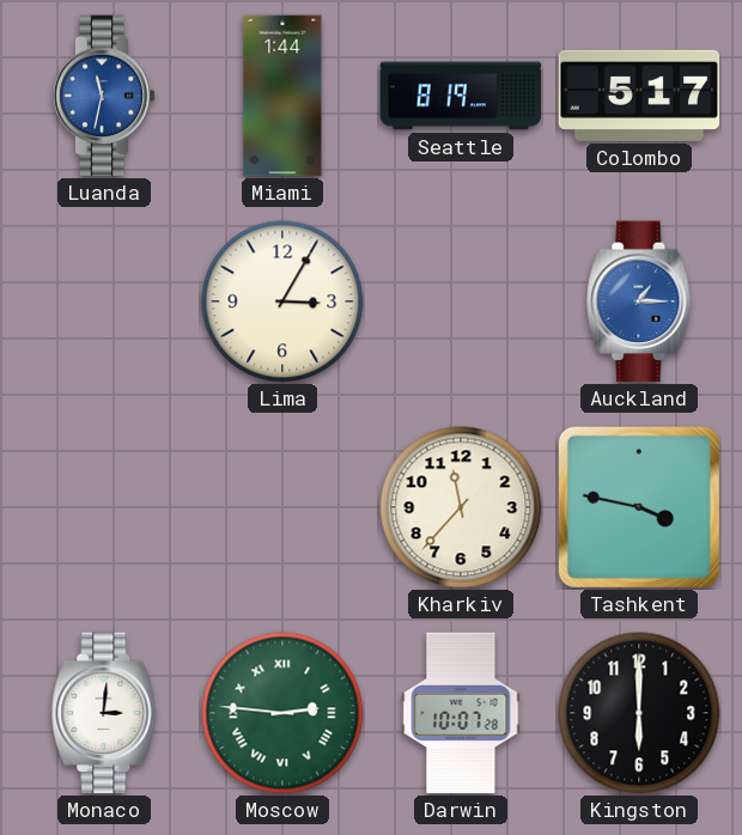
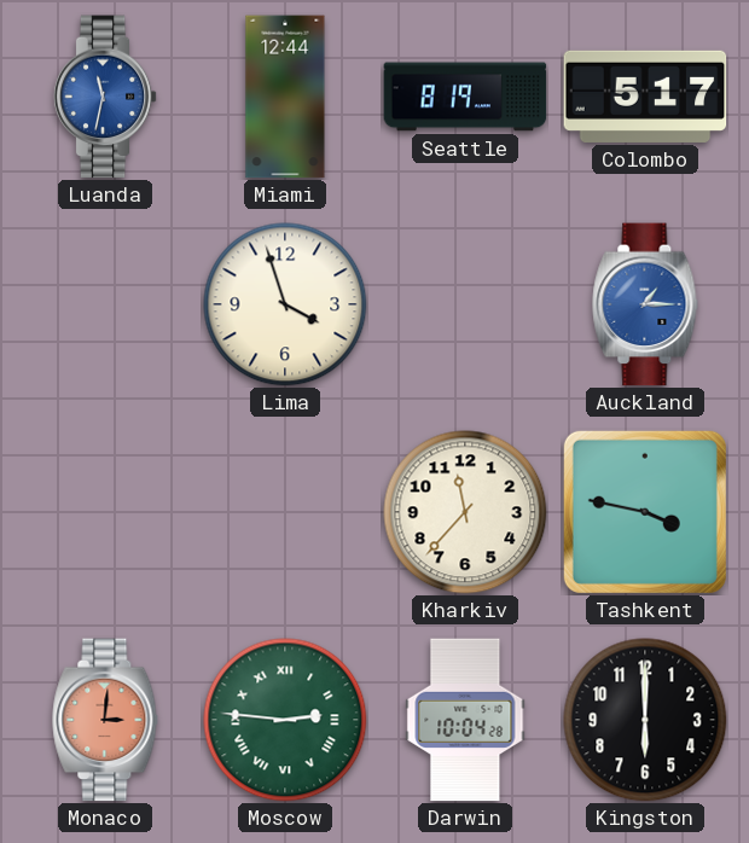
Miami: 1:44 -> 12:44
Lima: 3:05 -> 3:57
Monaco dial: white -> salmon
Darwin: 10:07 -> 10:04
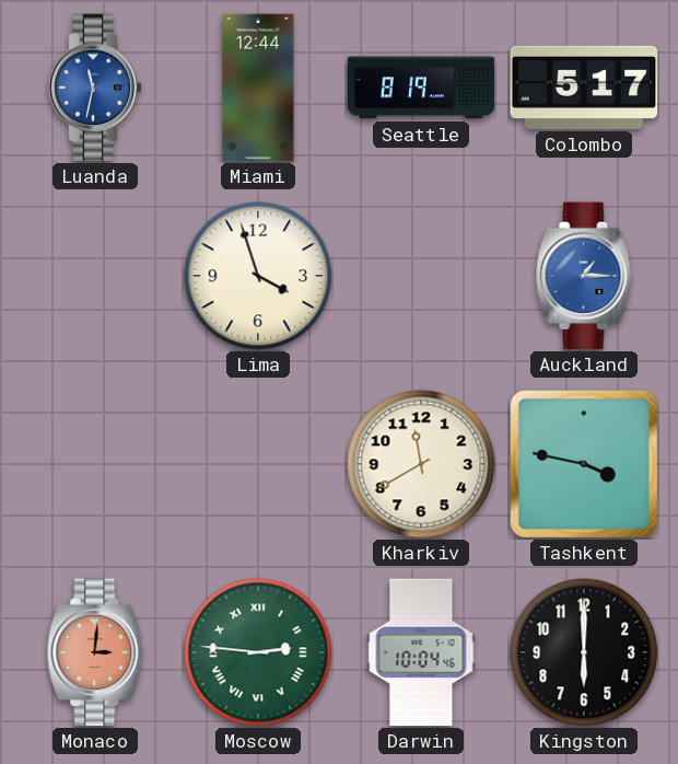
Kharkiv: 11:37 -> 11:40
Darwin: 10:04:28 -> 10:04:46
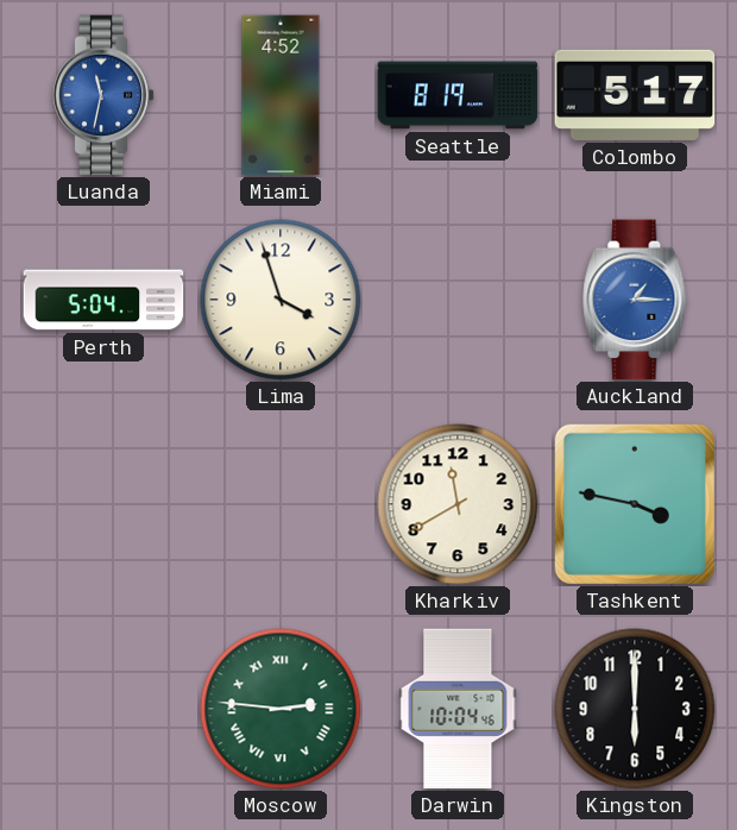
Miami: 12:44 -> 4:52
Perth: none -> 5:04
Monaco: 3:01 -> none
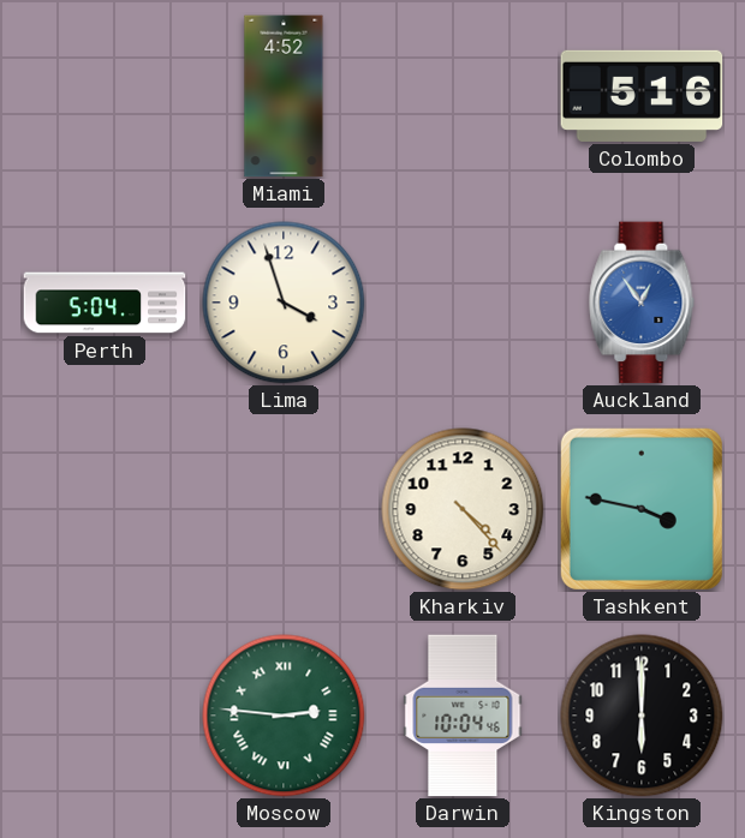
Luanda: 11:32 -> none
Seattle: 8:19 -> none
Colombo: 5:17 -> 5:16
Auckland: 1:15 -> 12:54
Kharkiv: 11:40 -> 4:23
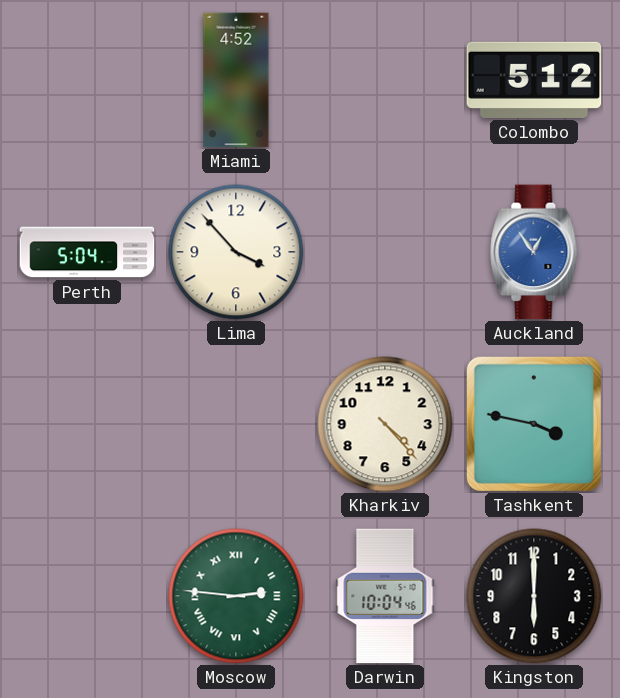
Colombo: 5:16 -> 5:12
Lima: 3:57 -> 3:53
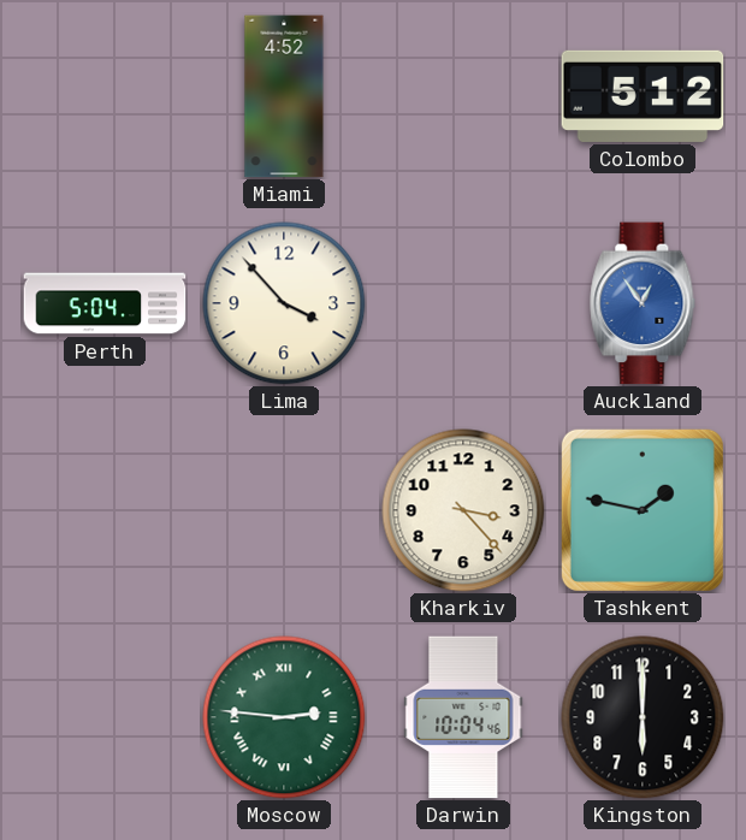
Kharkiv: 4:23 -> 3:23
Tashkent: 3:47 -> 1:47
